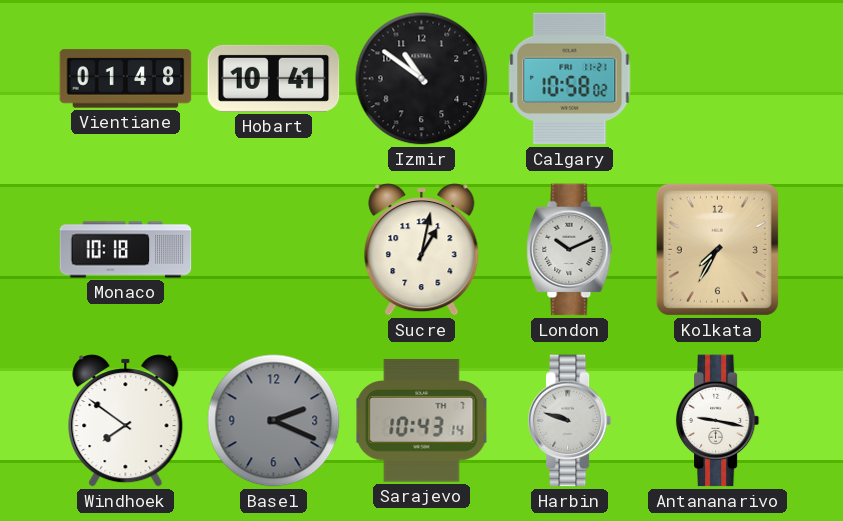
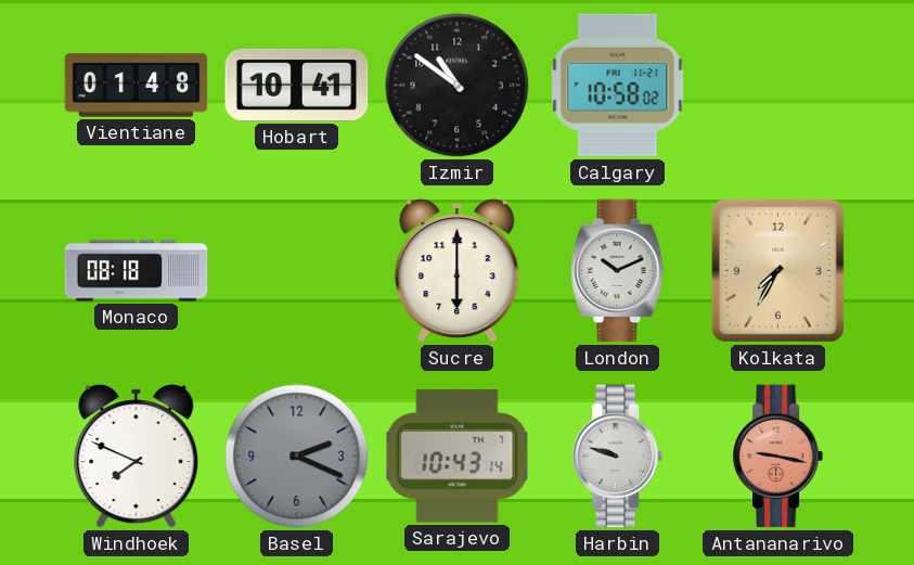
Monaco: 10:18 -> 08:18
Sucre: 1:02 -> 6:00
Windhoek: 7:51 -> 7:49
Antananarivo dial: white -> salmon
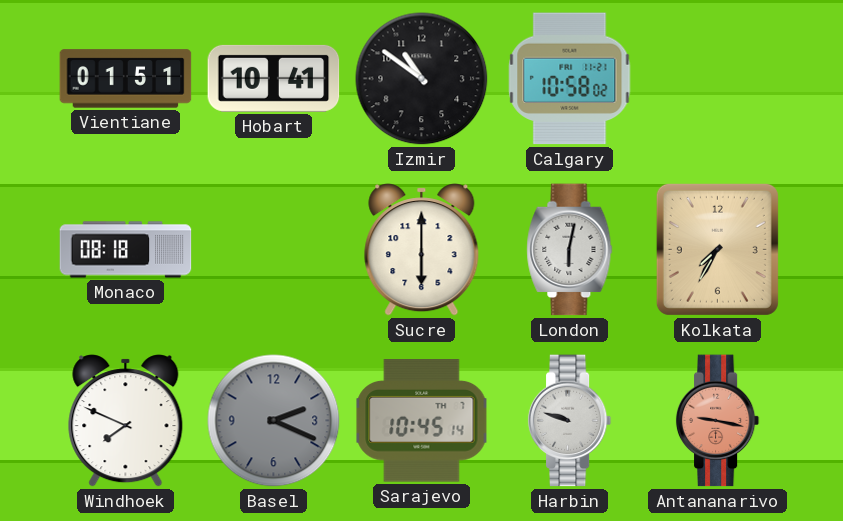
Vientiane: 01:48 -> 01:51
London: 10:11 -> 6:02
Sarajevo: 10:43 -> 10:45
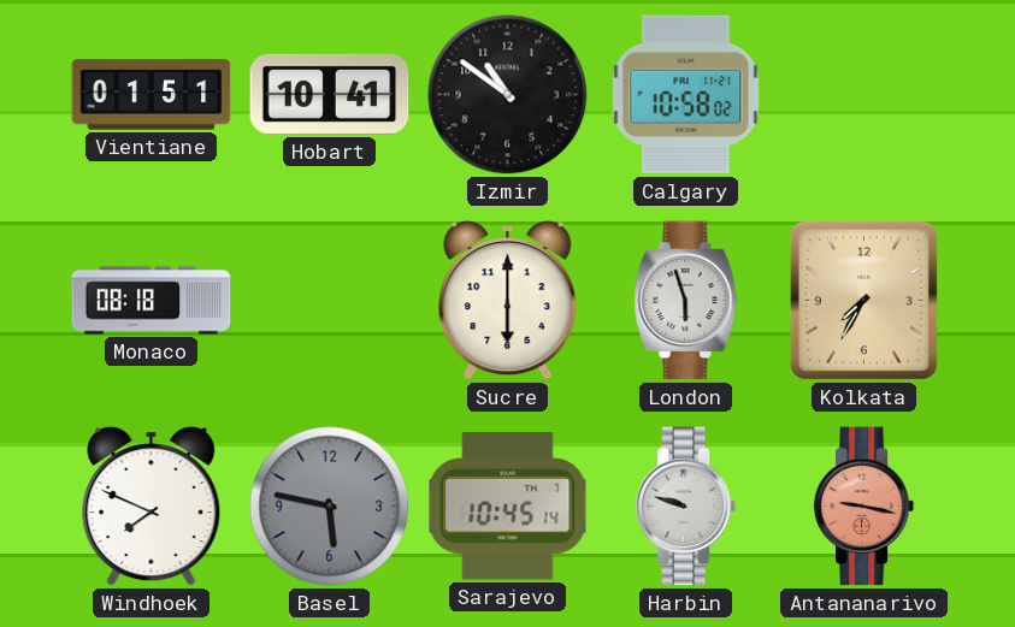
London: 6:02 -> 5:57
Basel: 2:19 -> 5:47
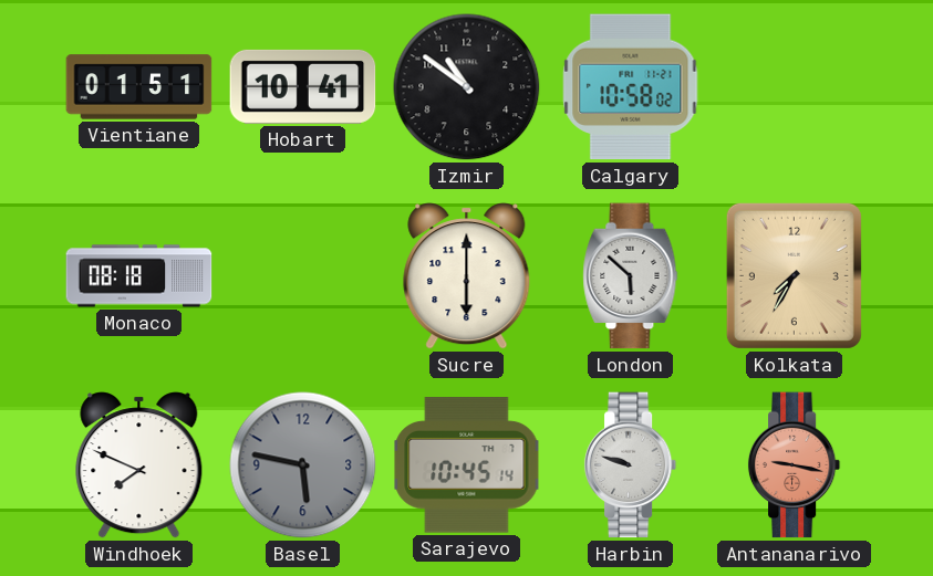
London: 5:57 -> 5:52
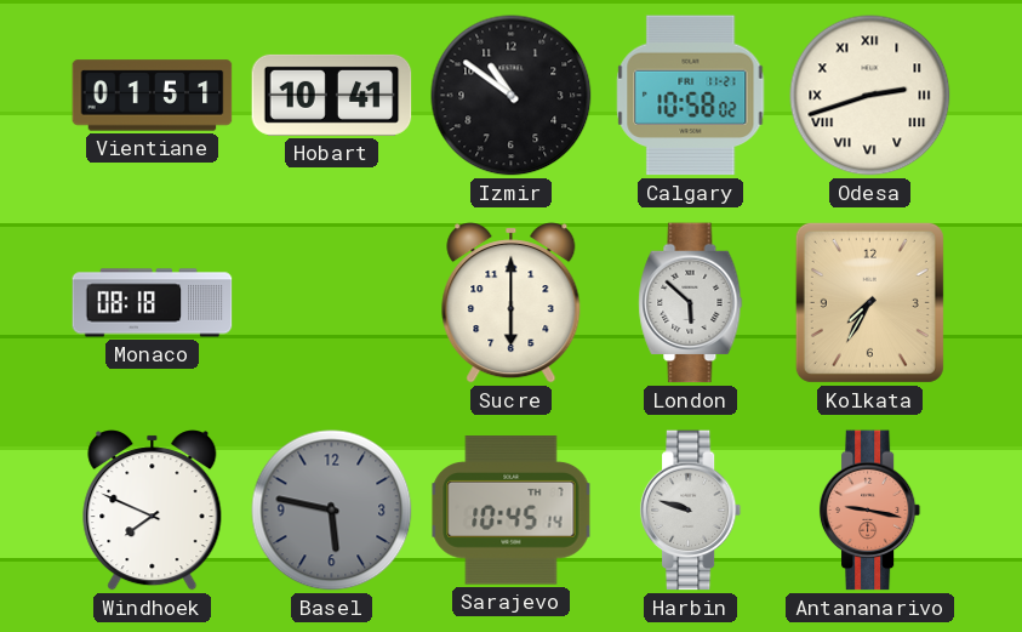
Odesa: none -> 2:42
